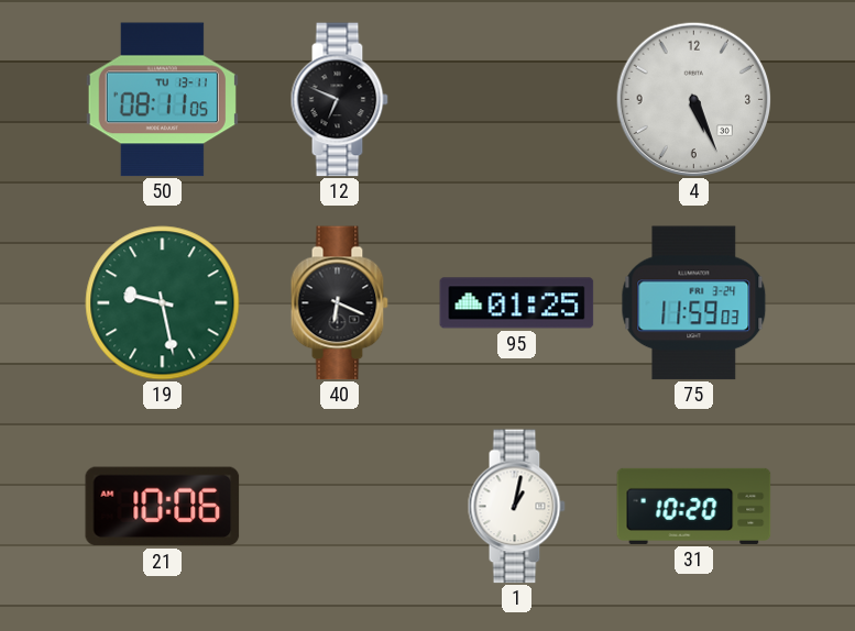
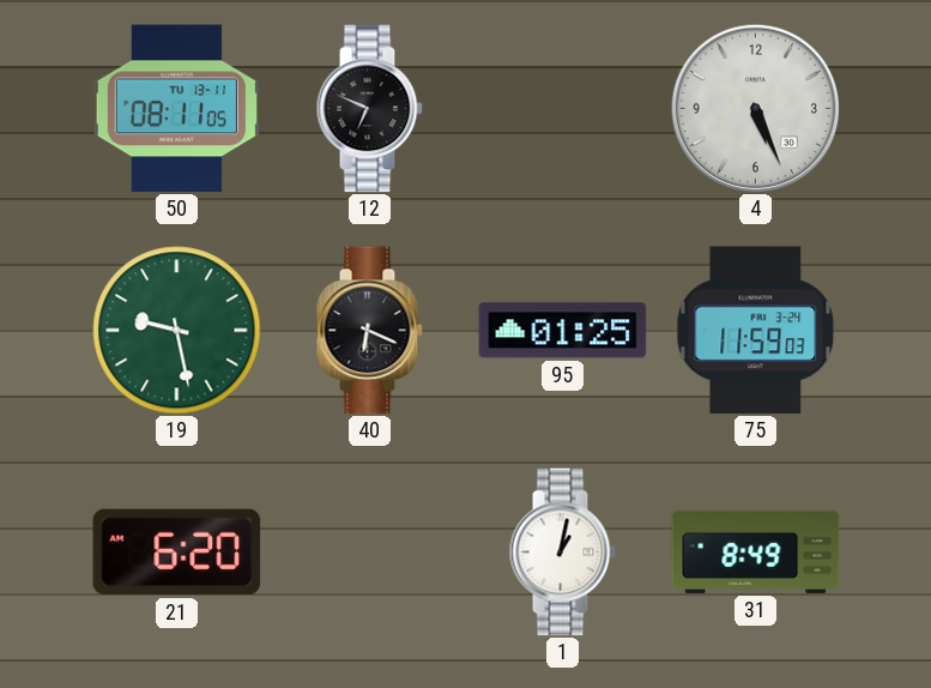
21: 10:06 -> 6:20
31: 10:20 -> 8:49
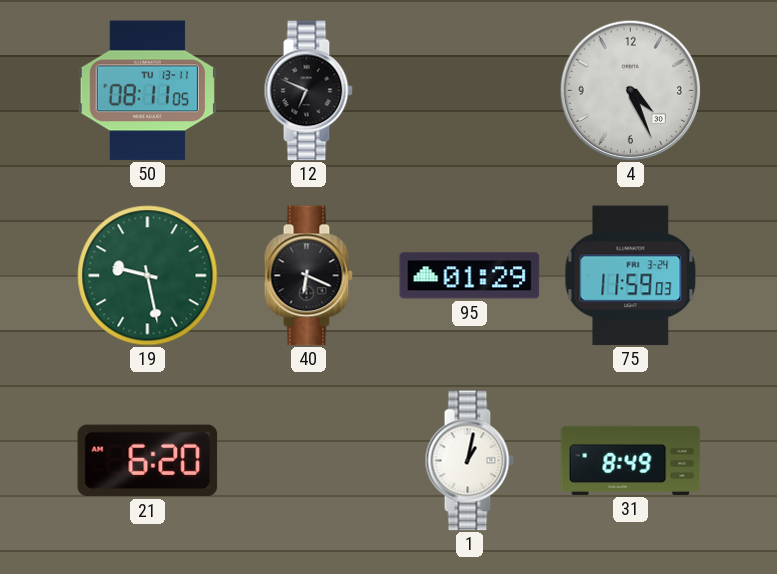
4: 5:26 -> 4:26
95: 01:25 -> 01:29
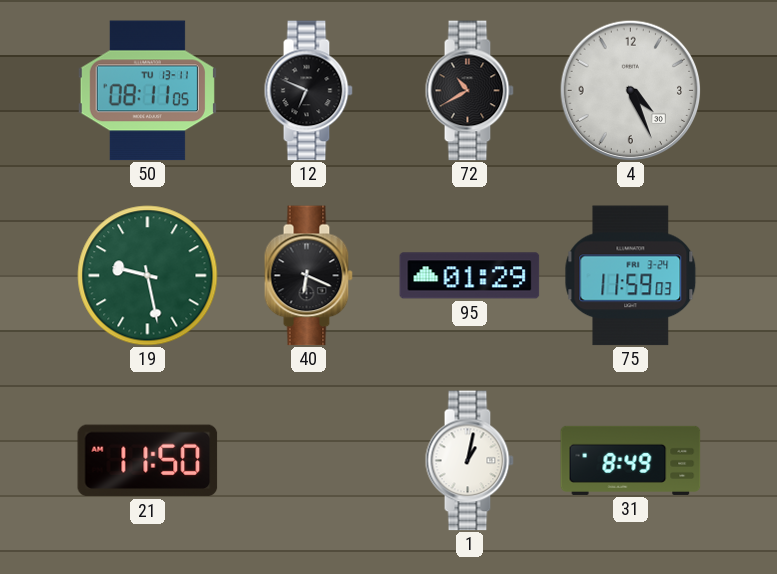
72: none -> 10:40
21: 6:20 -> 11:50
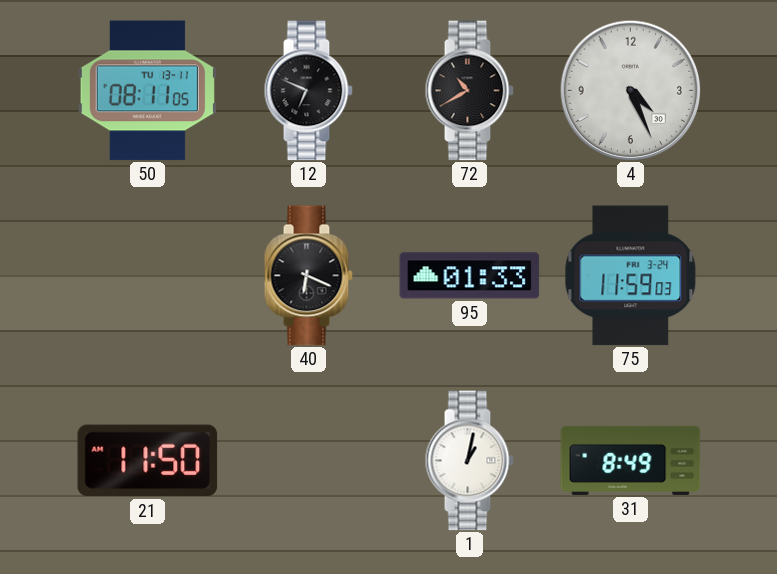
19: 9:28 -> none
95: 01:29 -> 01:33
